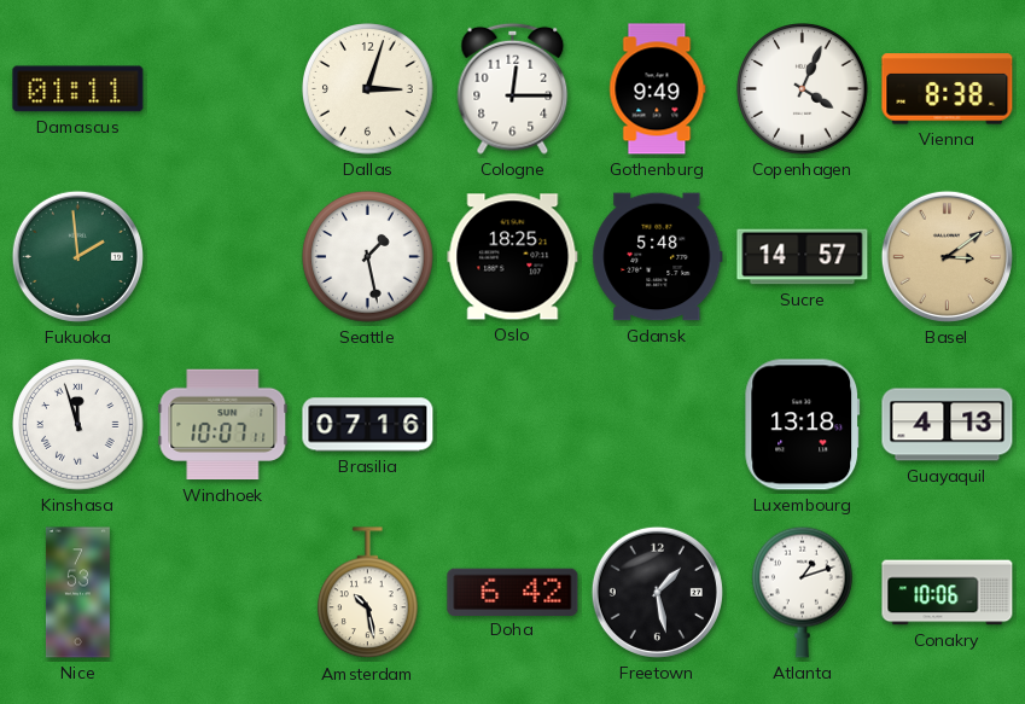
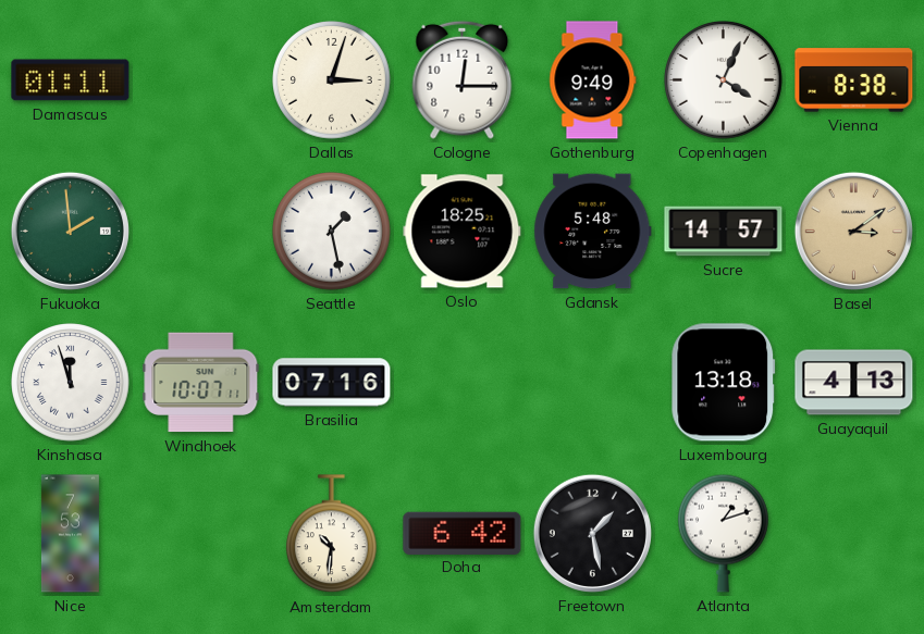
Amsterdam: 10:28 -> 10:31
Conakry: 10:06 -> none
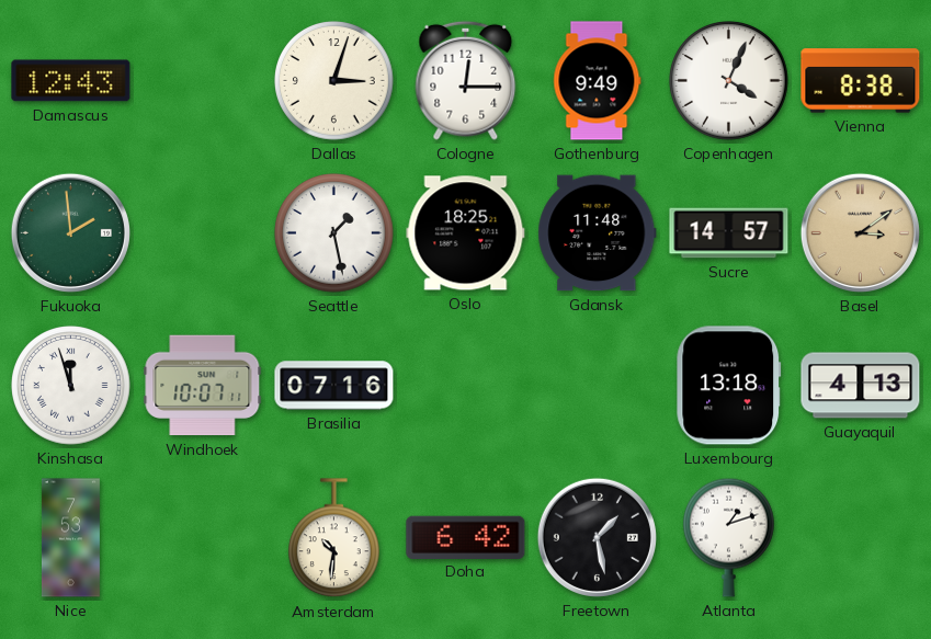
Damascus: 01:11 -> 12:43
Gdansk: 5:48 -> 11:48
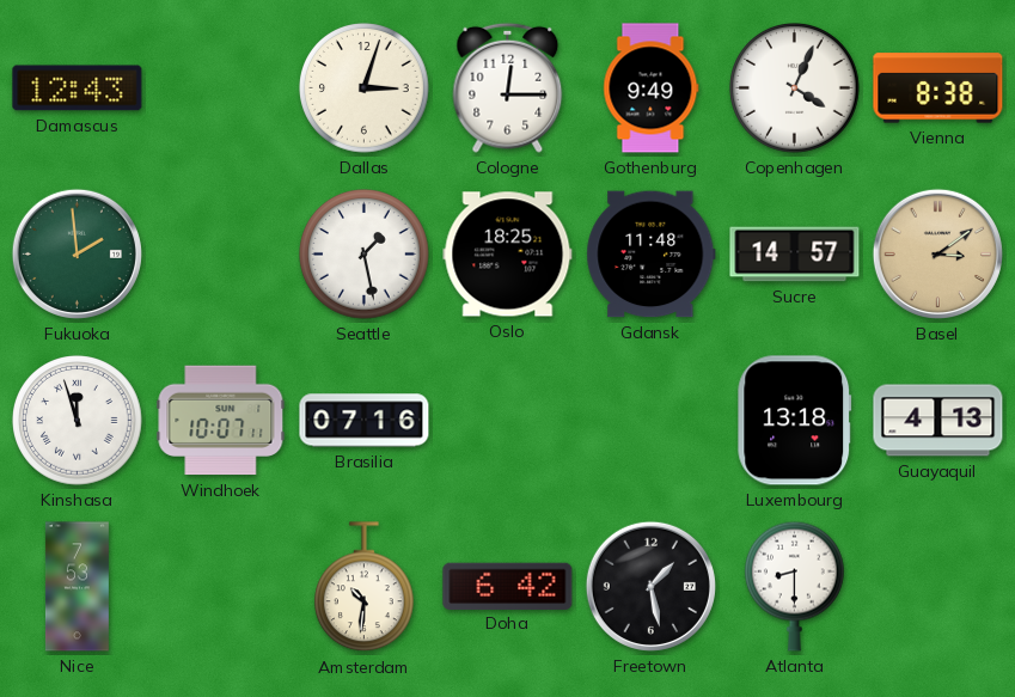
Atlanta: 1:12 -> 8:30
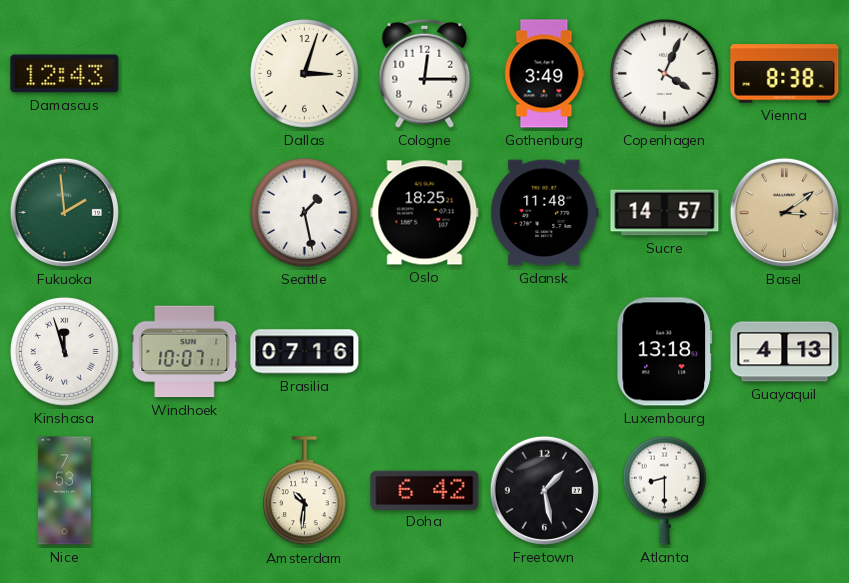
Gothenburg: 9:49 -> 3:49
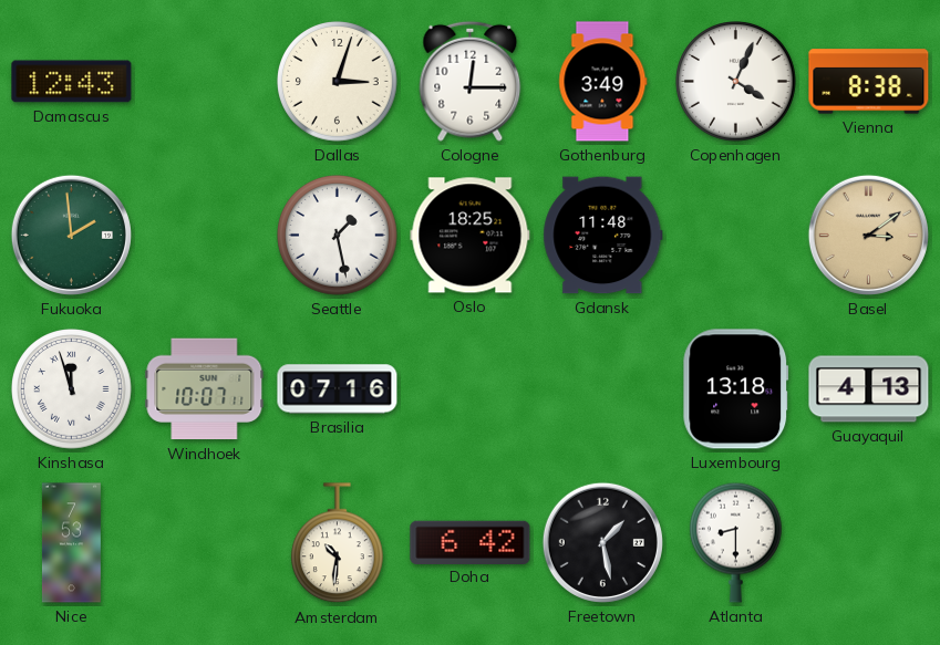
Sucre: 14:57 -> none
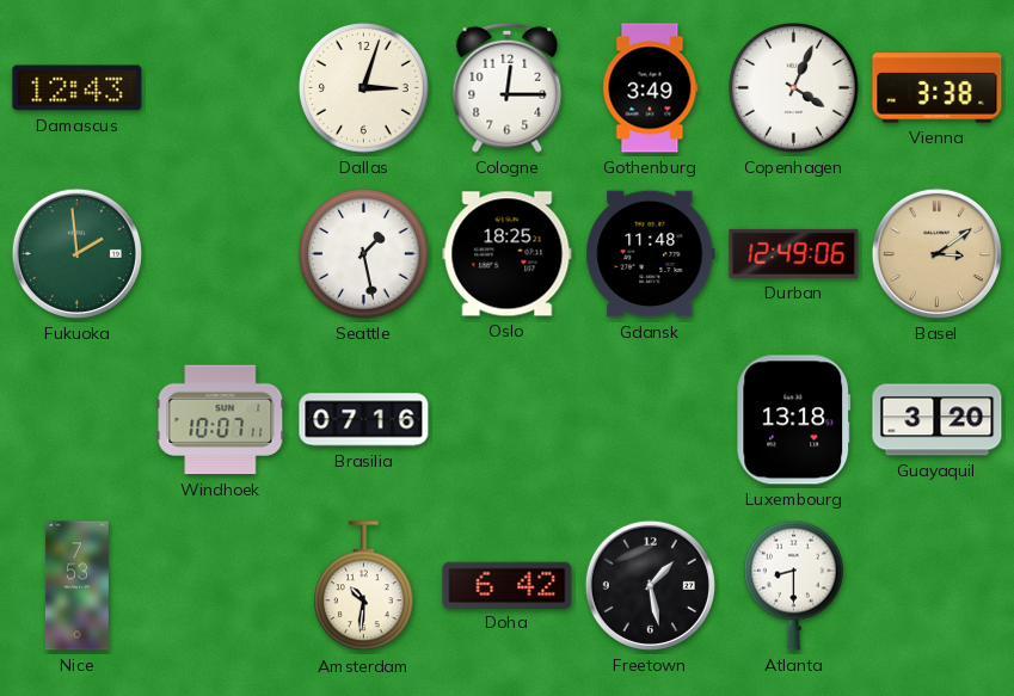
Vienna: 8:38 -> 3:38
Durban: none -> 12:49
Kinshasa: 11:57 -> none
Guayaquil: 4:13 -> 3:20
